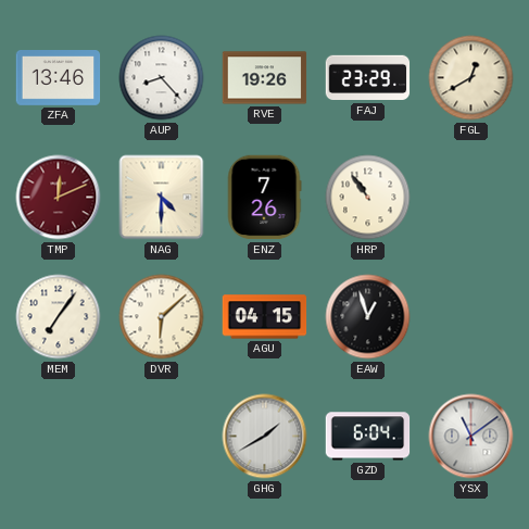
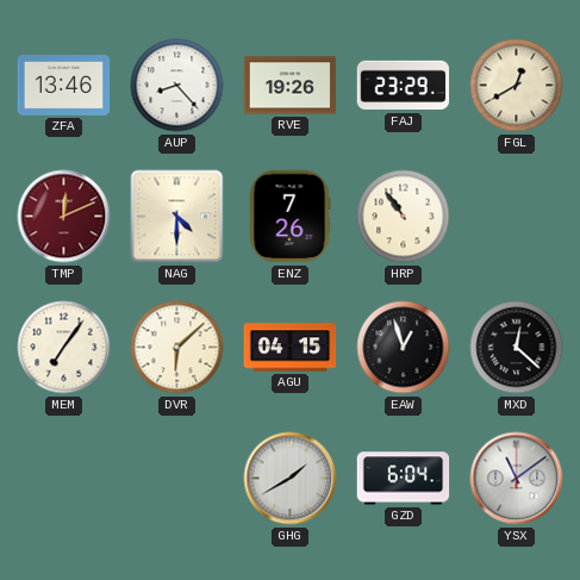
MXD: none -> 12:22
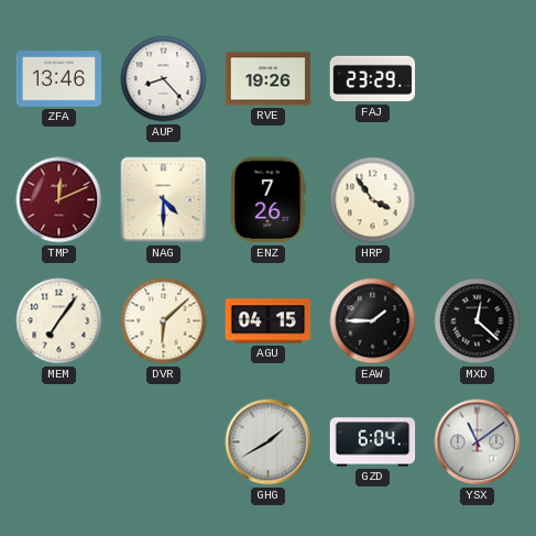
FGL: 12:40 -> none
HRP: 10:54 -> 3:54
EAW: 12:57 -> 1:45
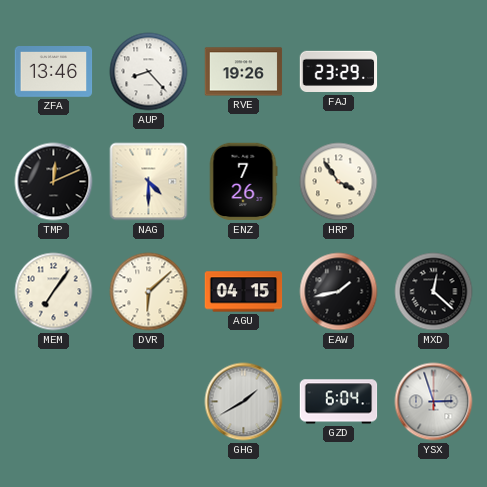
TMP dial: burgundy -> black
EAW: 1:45 -> 1:43
YSX: 11:09 -> 2:57
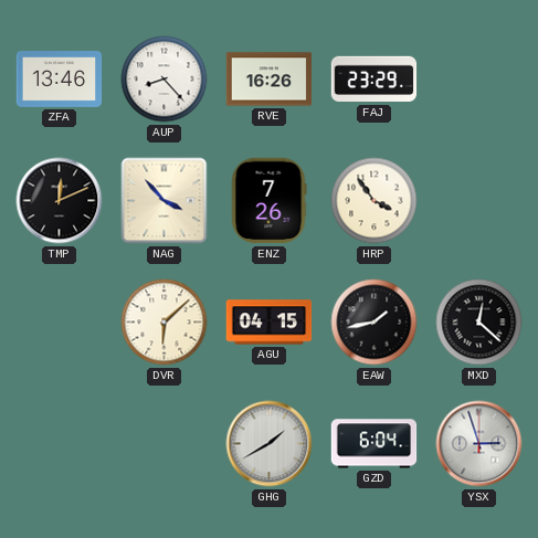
RVE: 19:26 -> 16:26
NAG: 4:30 -> 3:53
MEM: 7:06 -> none
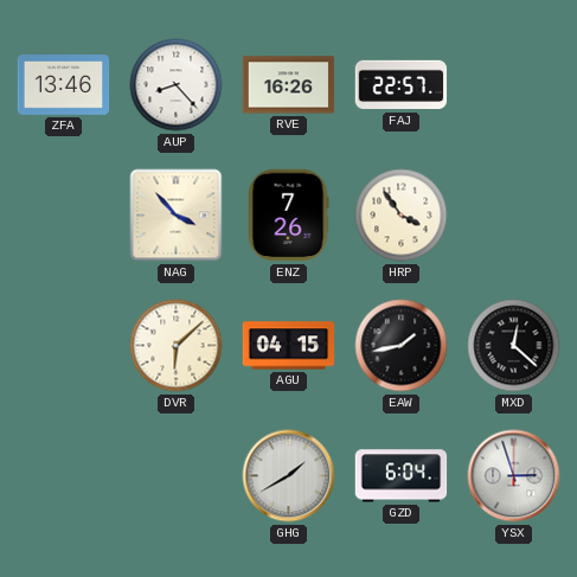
FAJ: 23:29 -> 22:57
TMP: 12:11 -> none
